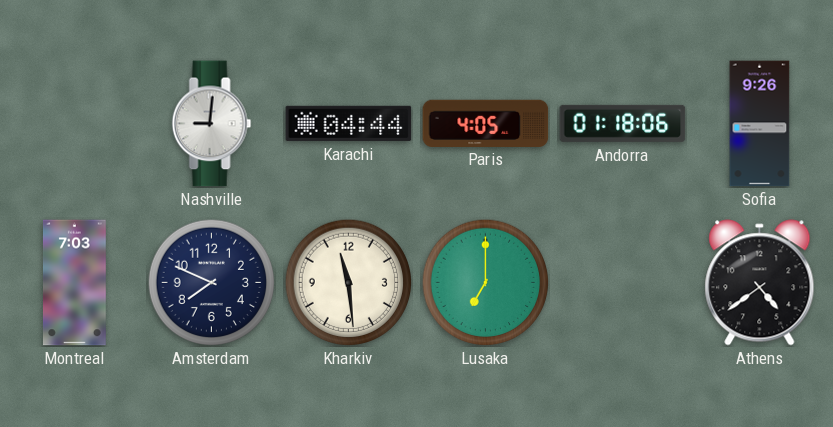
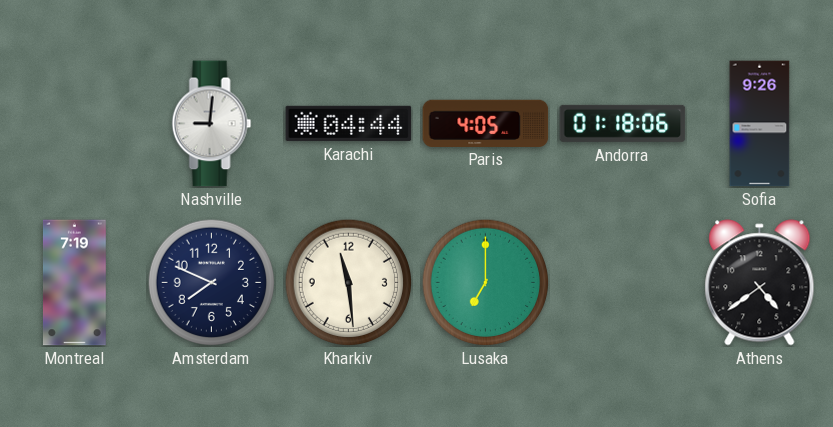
Montreal: 7:03 -> 7:19
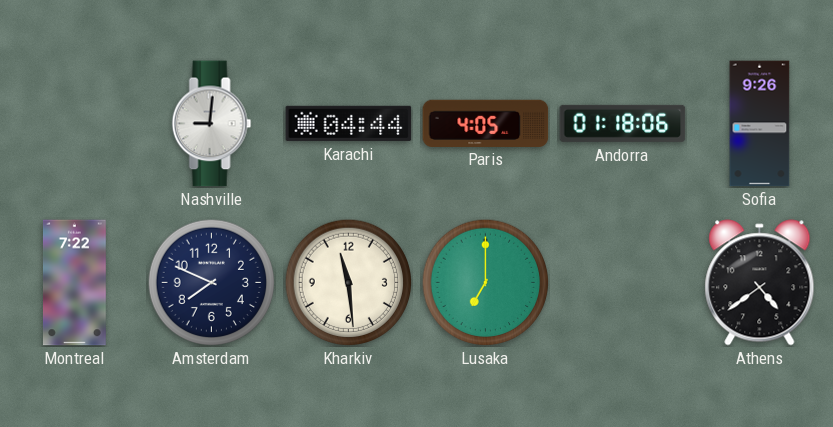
Montreal: 7:19 -> 7:22
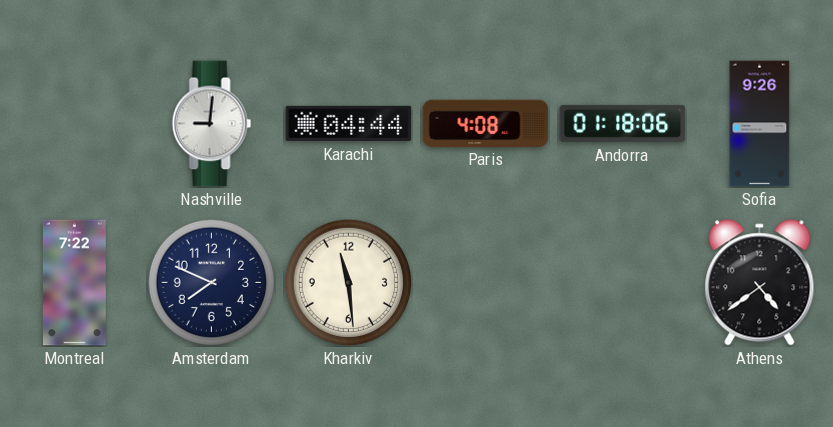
Paris: 4:05 -> 4:08
Lusaka: 7:00 -> none
